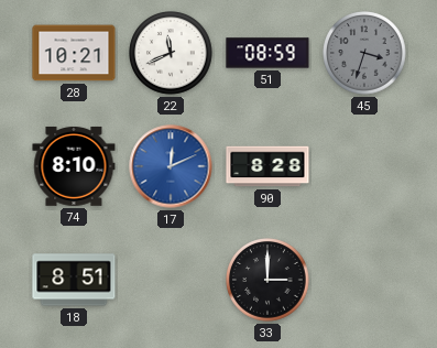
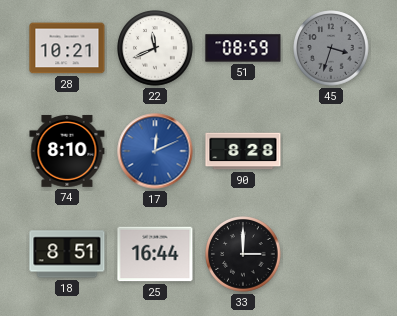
25: none -> 16:44
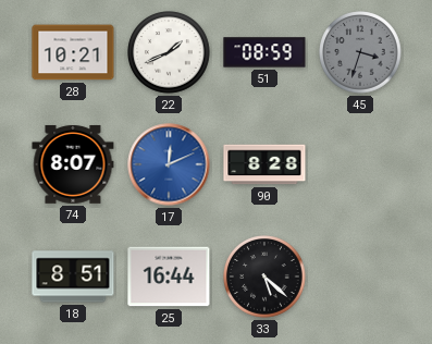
22: 11:41 -> 1:41
74: 8:10 -> 8:07
33: 3:00 -> 5:22
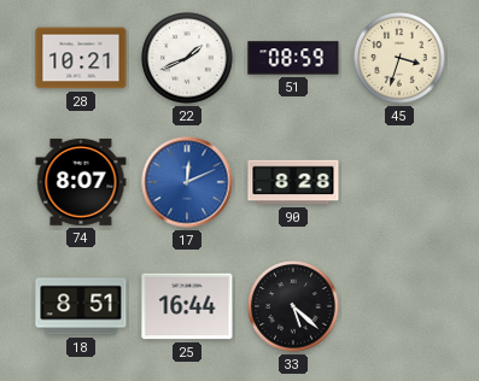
45 dial: grey -> cream
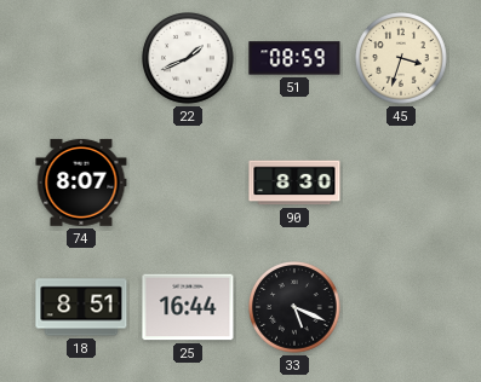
28: 10:21 -> none
17: 12:11 -> none
90: 8:28 -> 8:30
33: 5:22 -> 5:19
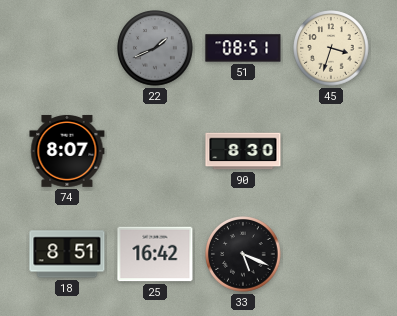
22 dial: white -> grey
51: 08:59 -> 08:51
25: 16:44 -> 16:42
